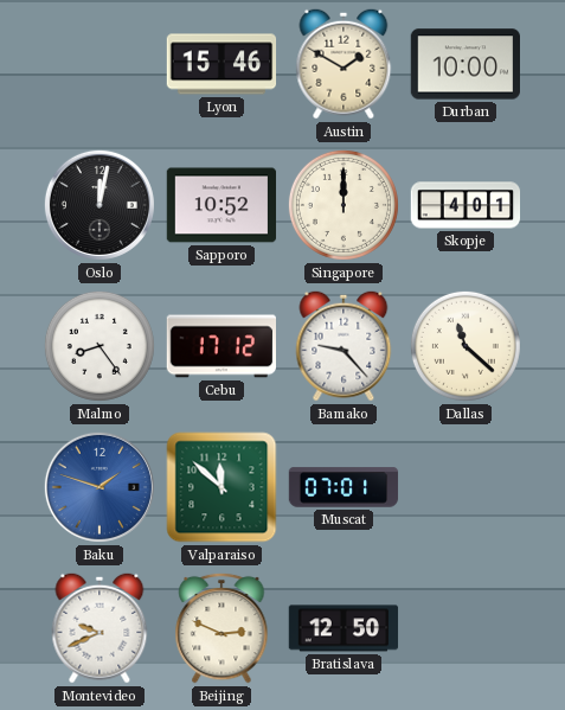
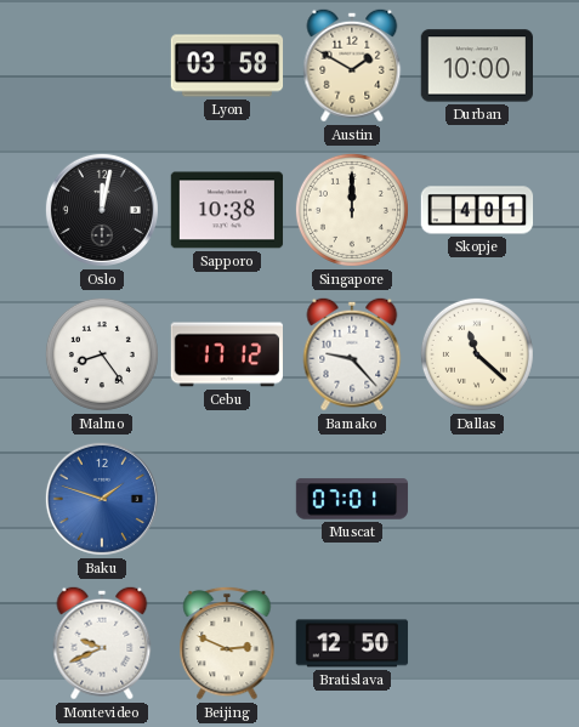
Lyon: 15:46 -> 03:58
Sapporo: 10:52 -> 10:38
Valparaiso: 11:52 -> none
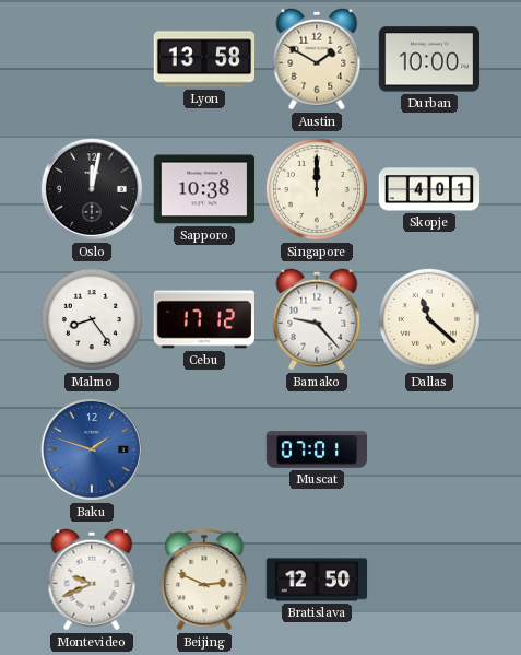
Lyon: 03:58 -> 13:58
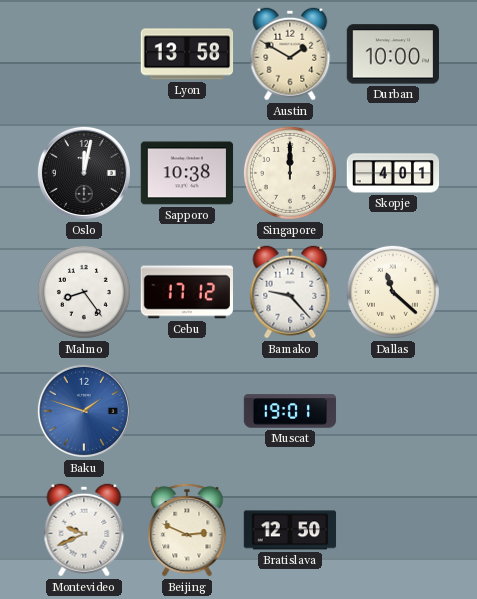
Muscat: 07:01 -> 19:01
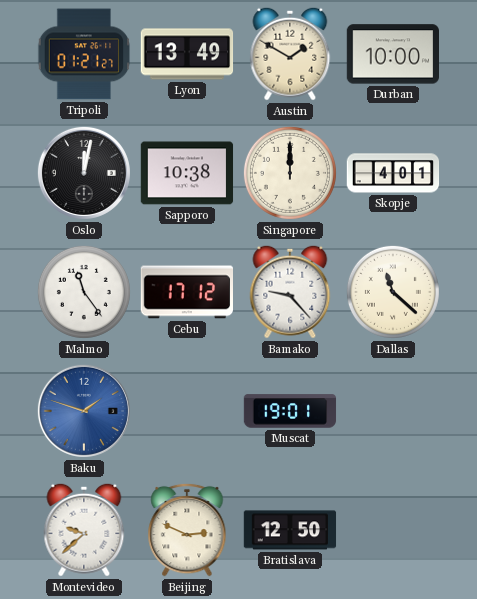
Tripoli: none -> 01:21
Lyon: 13:58 -> 13:49
Malmo: 8:24 -> 11:24
Montevideo: 9:41 -> 9:38
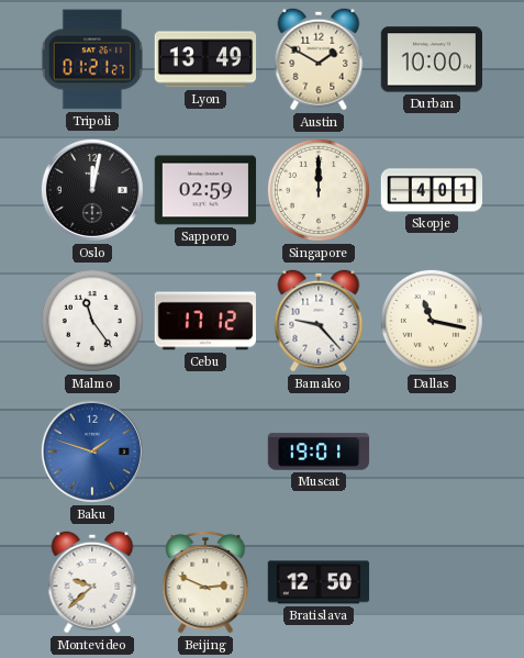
Sapporo: 10:38 -> 02:59
Dallas: 11:22 -> 11:17
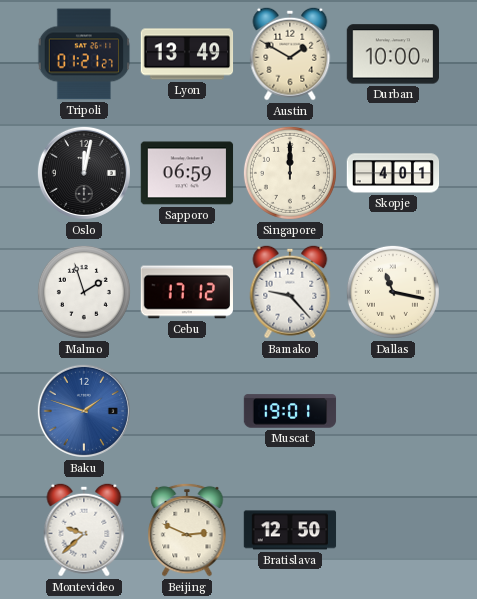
Sapporo: 02:59 -> 06:59
Malmo: 11:24 -> 1:57
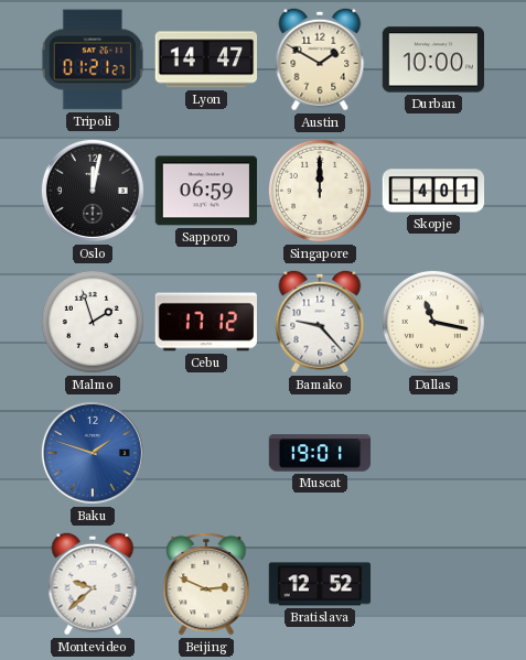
Lyon: 13:49 -> 14:47
Bratislava: 12:50 -> 12:52
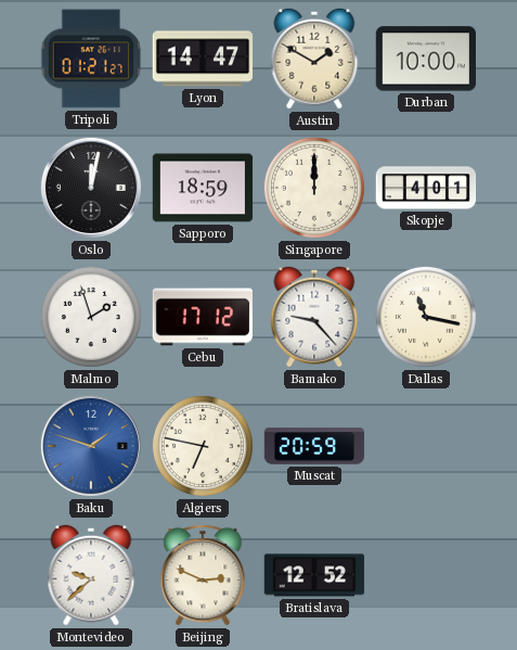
Sapporo: 06:59 -> 18:59
Algiers: none -> 6:47
Muscat: 19:01 -> 20:59
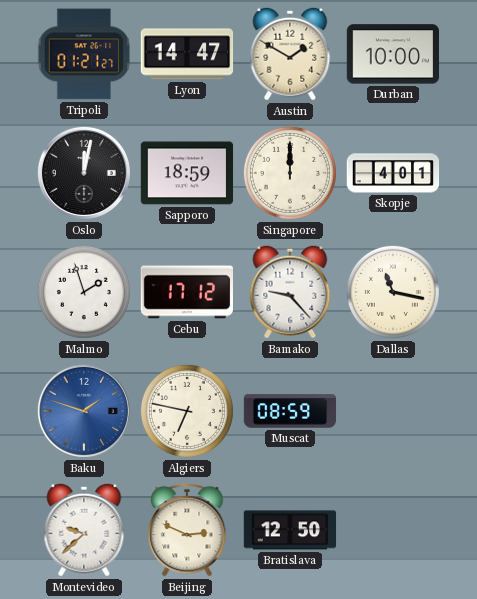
Muscat: 20:59 -> 08:59
Bratislava: 12:52 -> 12:50
